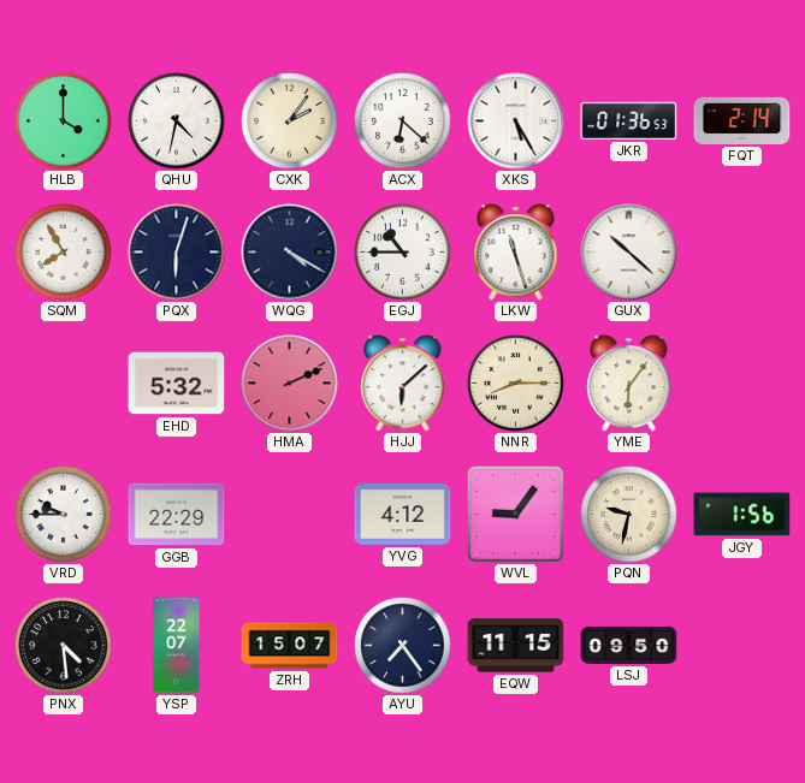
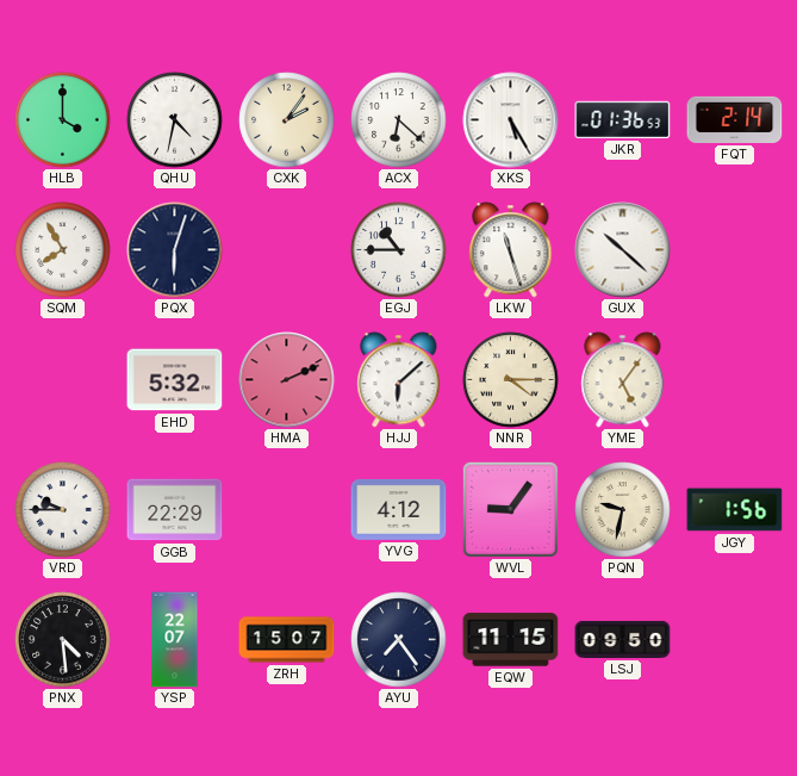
WQG: 4:20 -> none
NNR: 8:15 -> 4:15
YME: 6:06 -> 5:06
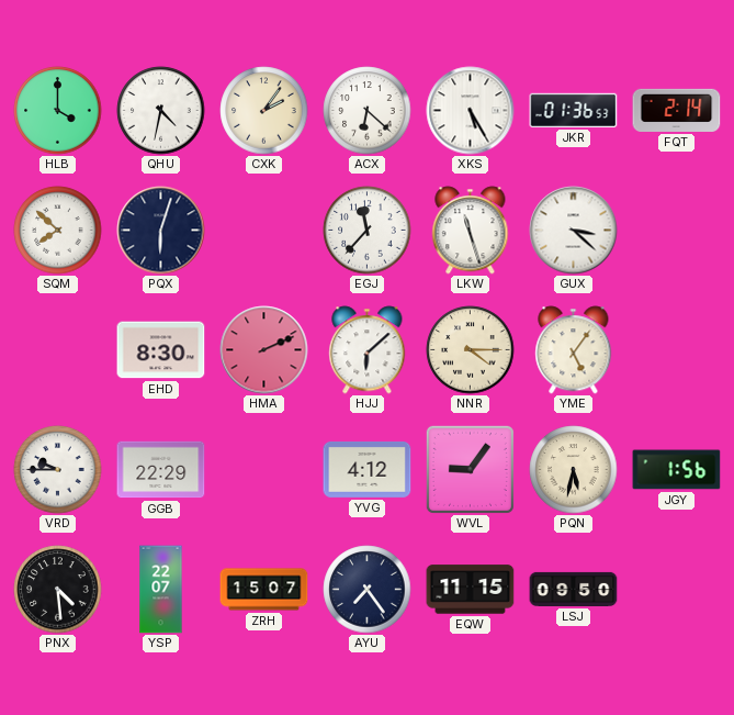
SQM: 7:55 -> 7:52
EGJ: 10:45 -> 11:37
GUX: 10:22 -> 3:22
EHD: 5:32 -> 8:30
PQN: 9:32 -> 5:32
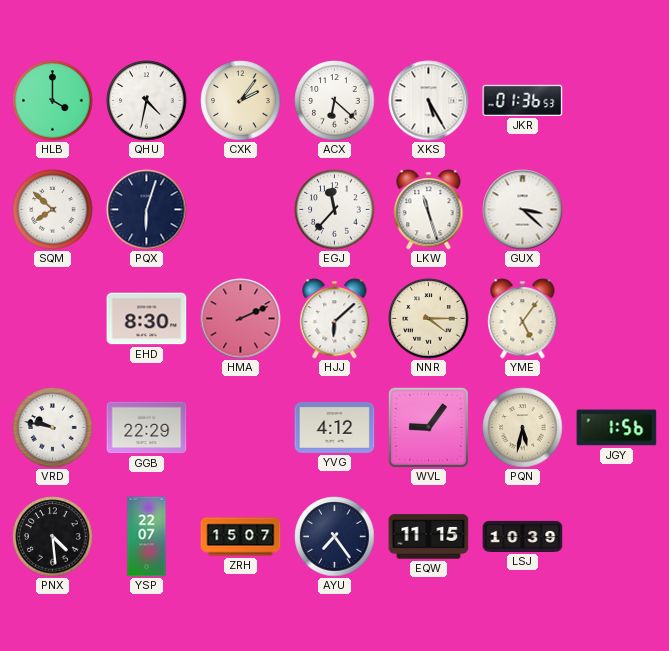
FQT: 2:14 -> none
VRD: 9:45 -> 9:47
LSJ: 09:50 -> 10:39
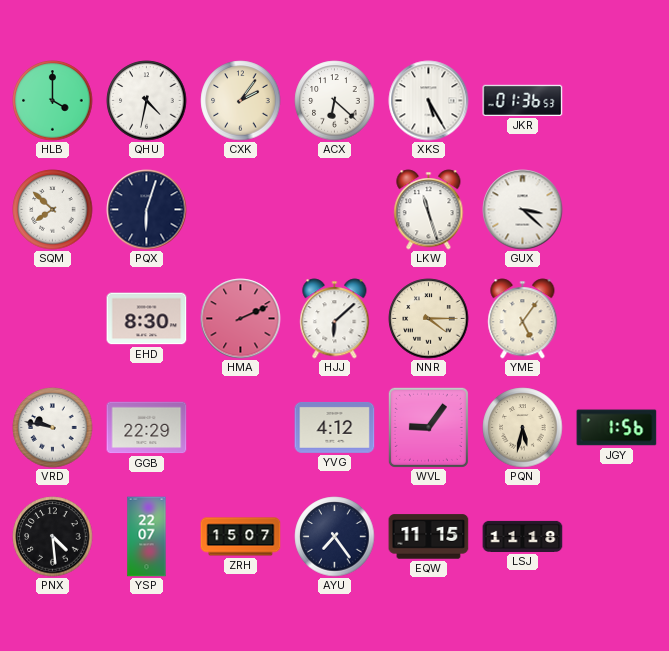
EGJ: 11:37 -> none
LSJ: 10:39 -> 11:18
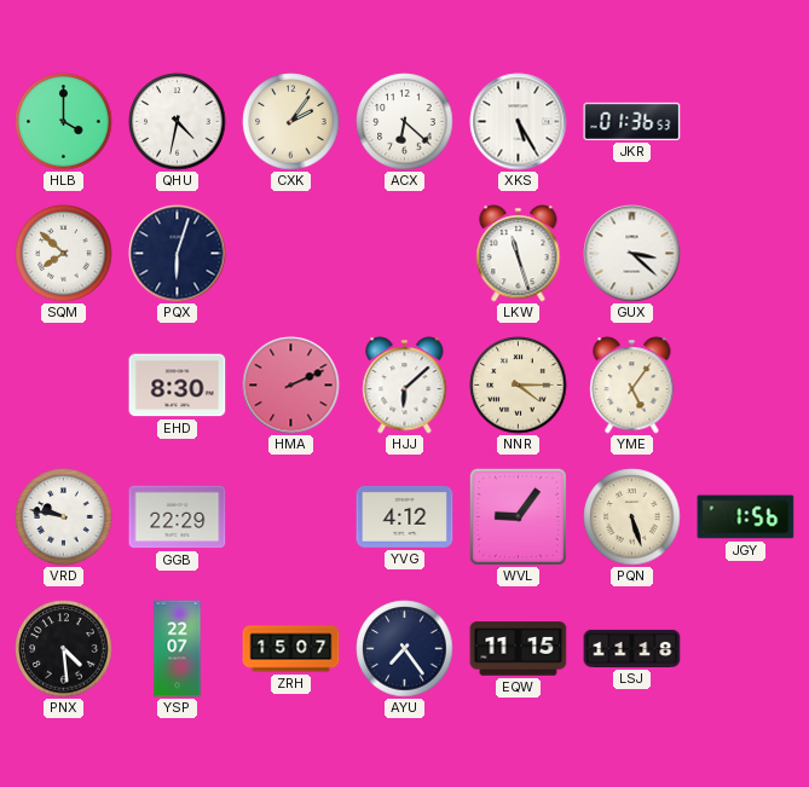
PQN: 5:32 -> 5:27
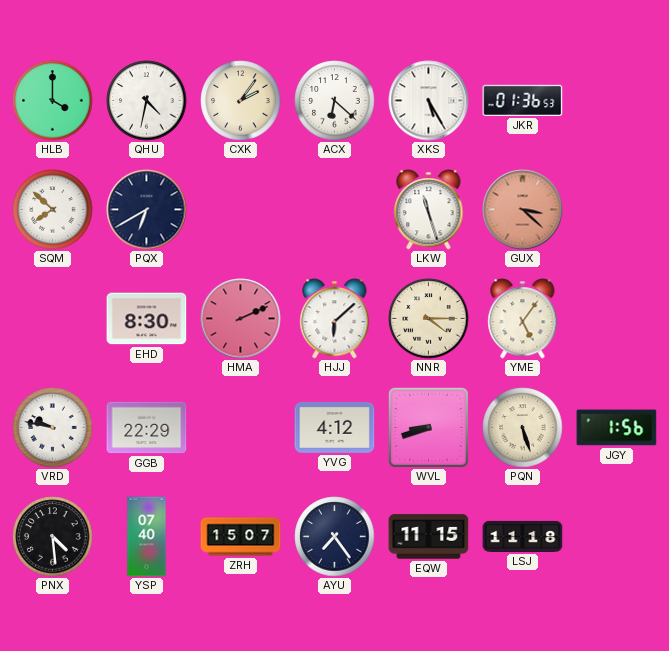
PQX: 6:03 -> 6:40
GUX dial: white -> salmon
WVL: 9:06 -> 8:42
YSP: 22:07 -> 07:40
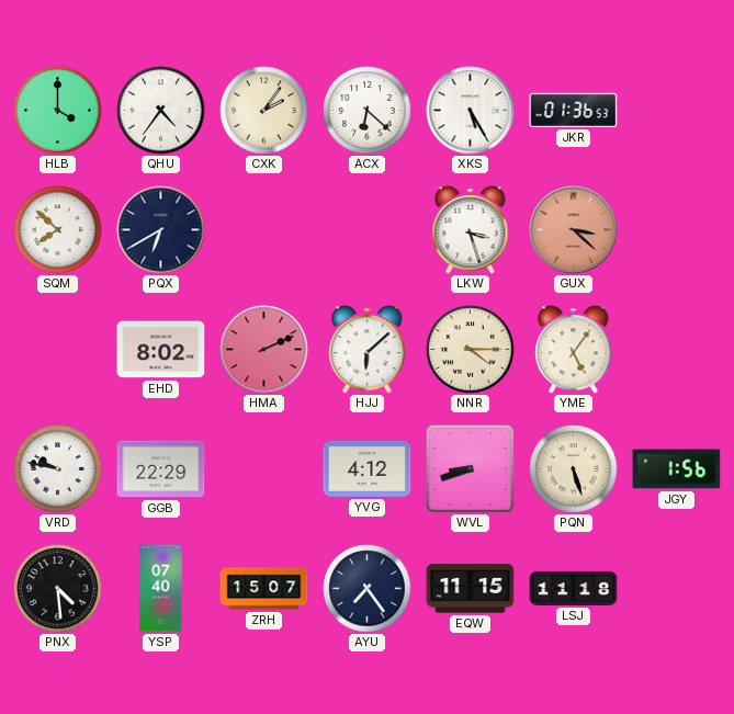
QHU: 4:32 -> 4:36
LKW: 11:27 -> 3:27
EHD: 8:30 -> 8:02
